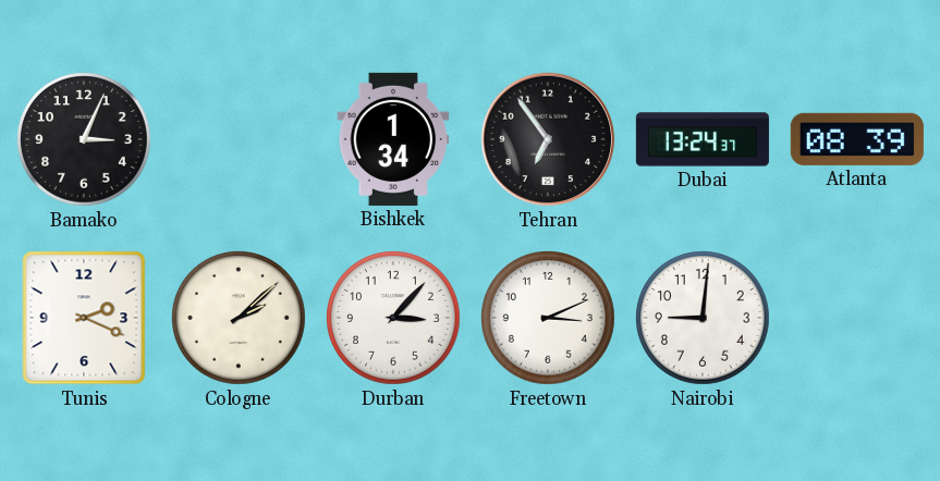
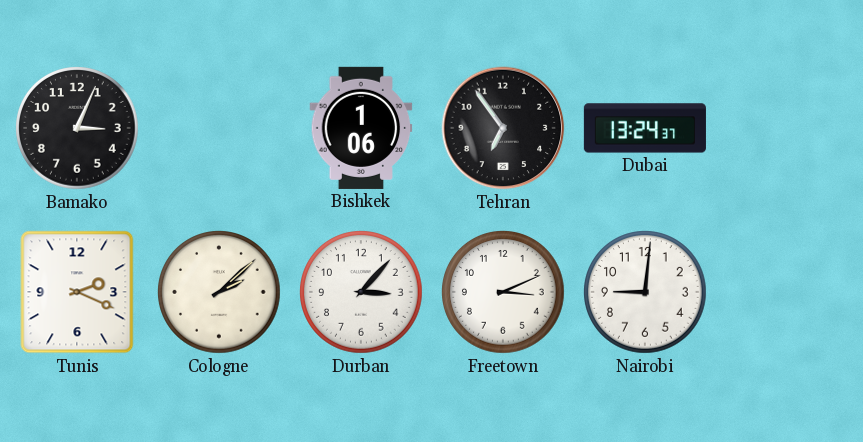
Bishkek: 1:34 -> 1:06
Atlanta: 08:39 -> none
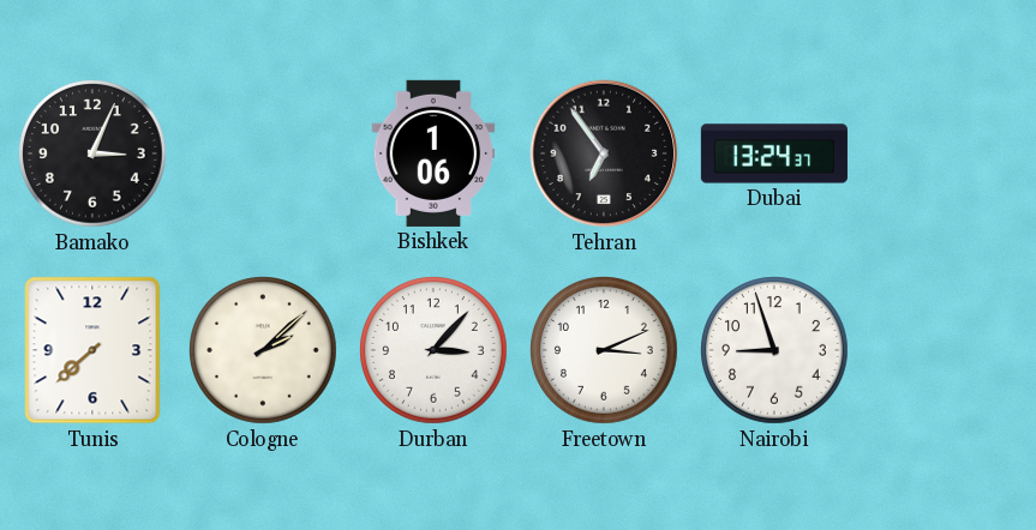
Tunis: 2:19 -> 7:38
Nairobi: 9:01 -> 8:57
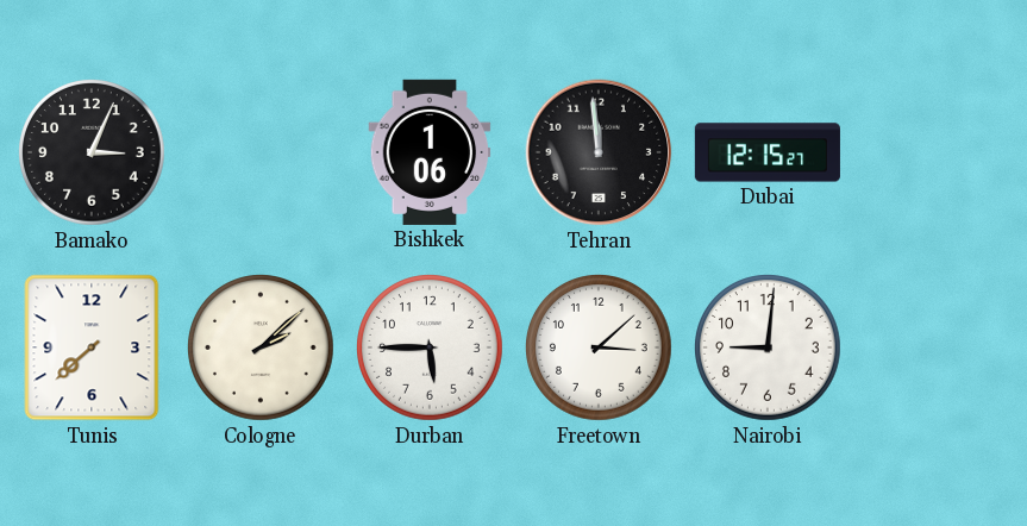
Tehran: 6:54 -> 11:59
Dubai: 13:24 -> 12:15
Durban: 3:07 -> 5:45
Freetown: 3:11 -> 3:08
Nairobi: 8:57 -> 9:01
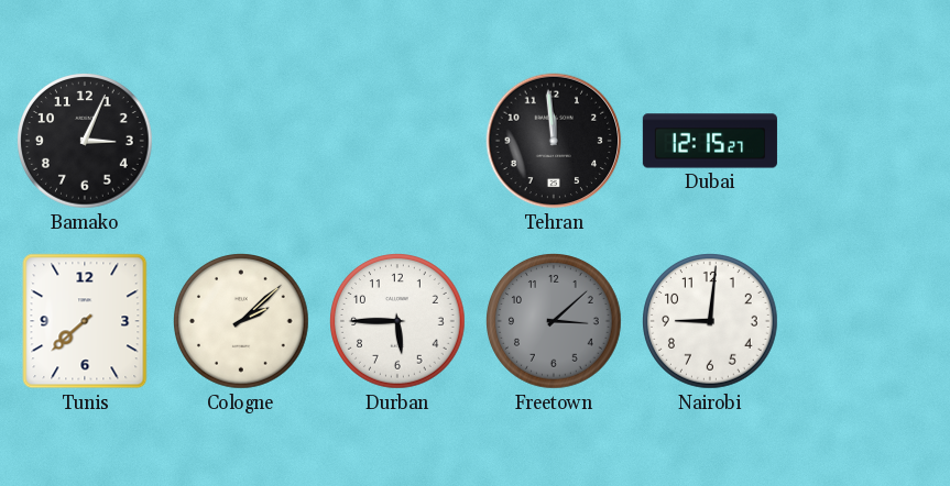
Bishkek: 1:06 -> none
Freetown dial: white -> grey
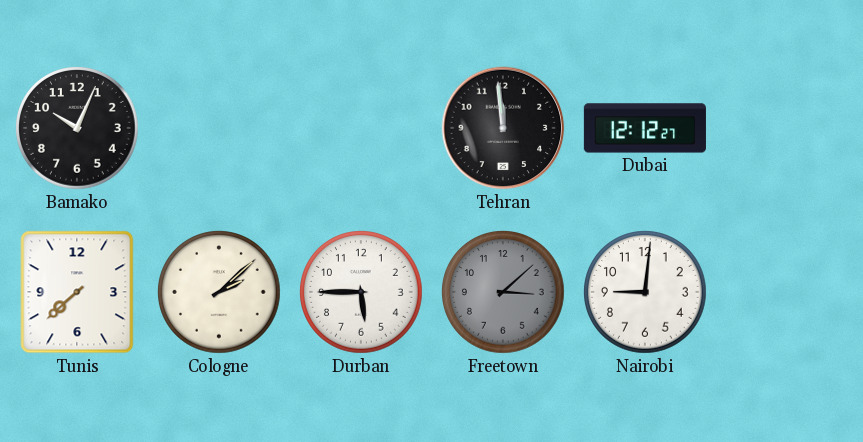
Bamako: 3:04 -> 10:04
Dubai: 12:15 -> 12:12
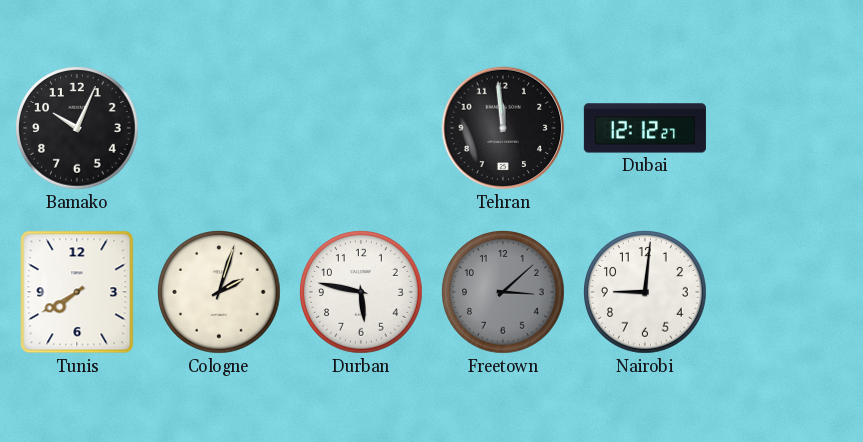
Tunis: 7:38 -> 7:40
Cologne: 2:08 -> 2:03
Durban: 5:45 -> 5:47
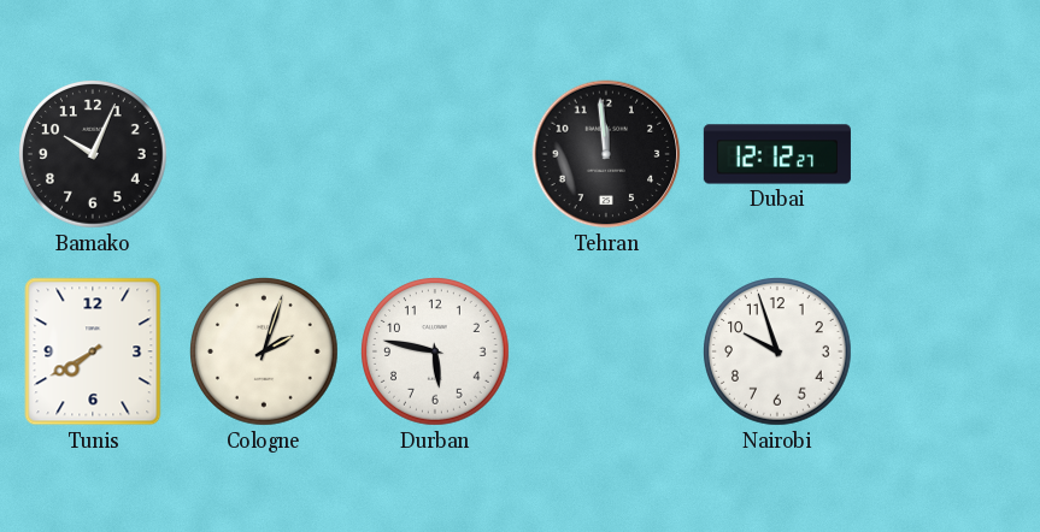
Freetown: 3:08 -> none
Nairobi: 9:01 -> 9:57
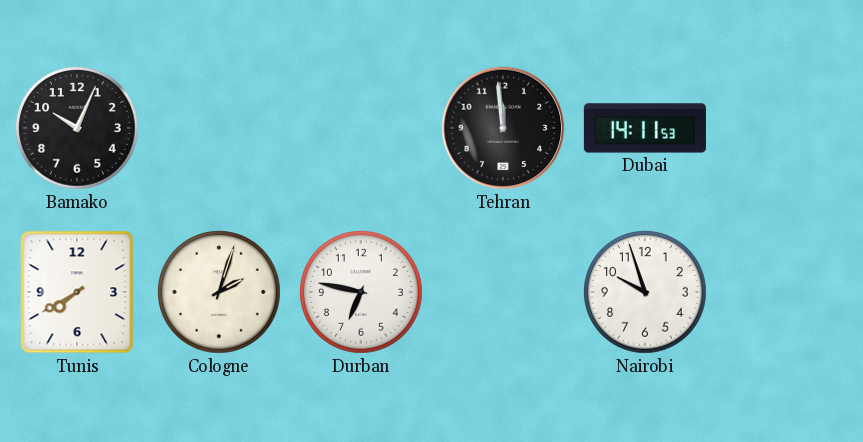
Dubai: 12:12 -> 14:11
Durban: 5:47 -> 6:47
